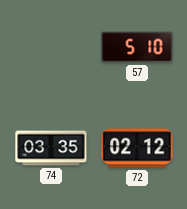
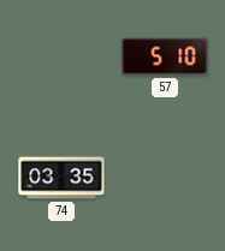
72: 02:12 -> none
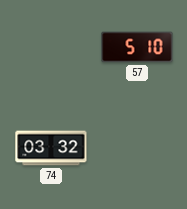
74: 03:35 -> 03:32
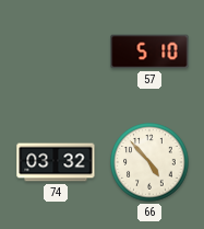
66: none -> 4:53
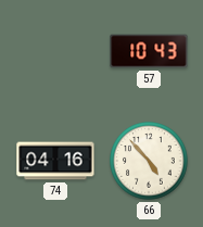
57: 5:10 -> 10:43
74: 03:32 -> 04:16
